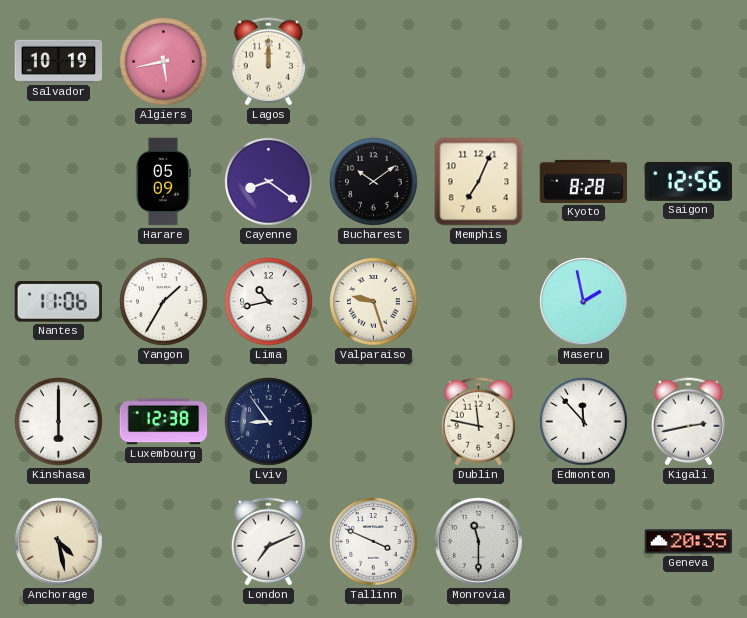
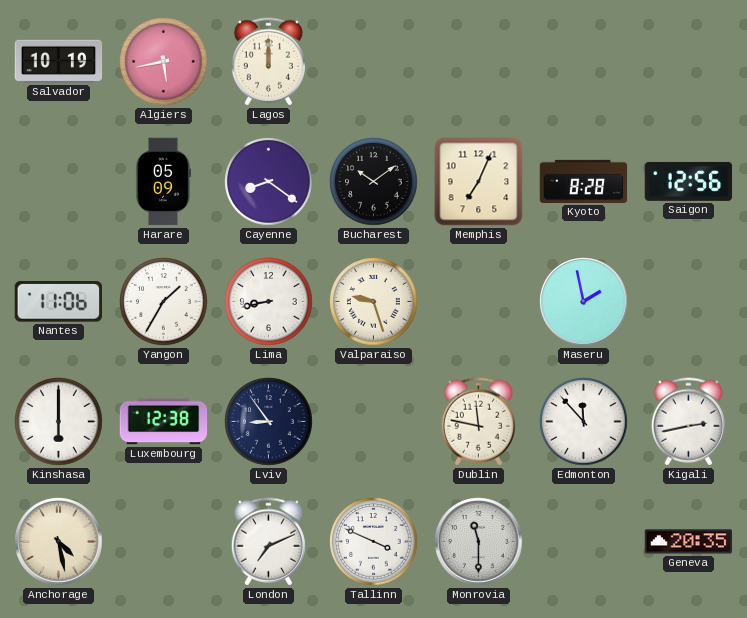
Lima: 10:43 -> 8:43
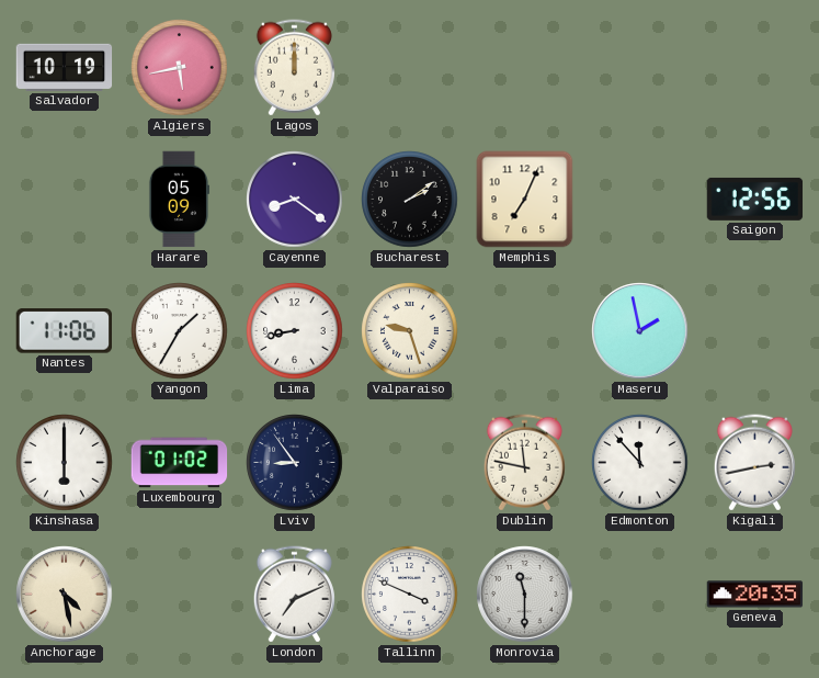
Bucharest: 10:09 -> 2:09
Kyoto: 8:28 -> none
Luxembourg: 12:38 -> 01:02
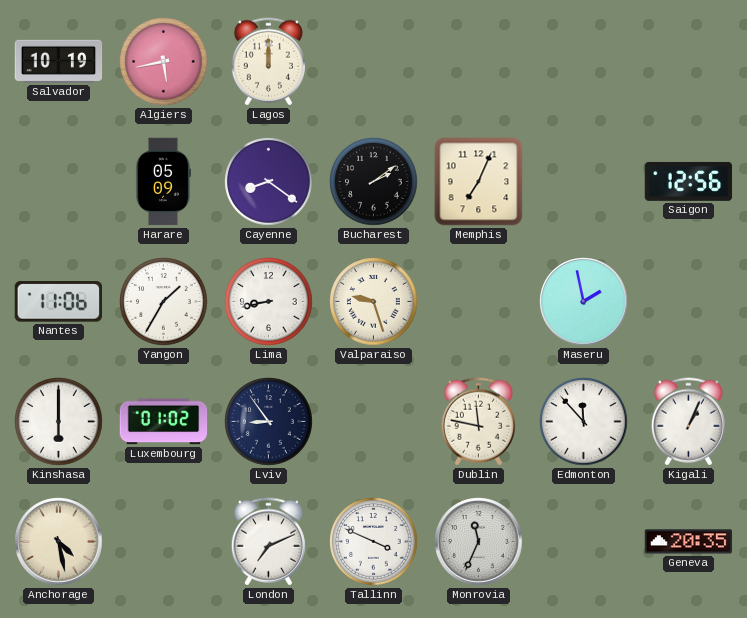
Kigali: 2:43 -> 1:04
Monrovia: 11:30 -> 11:34
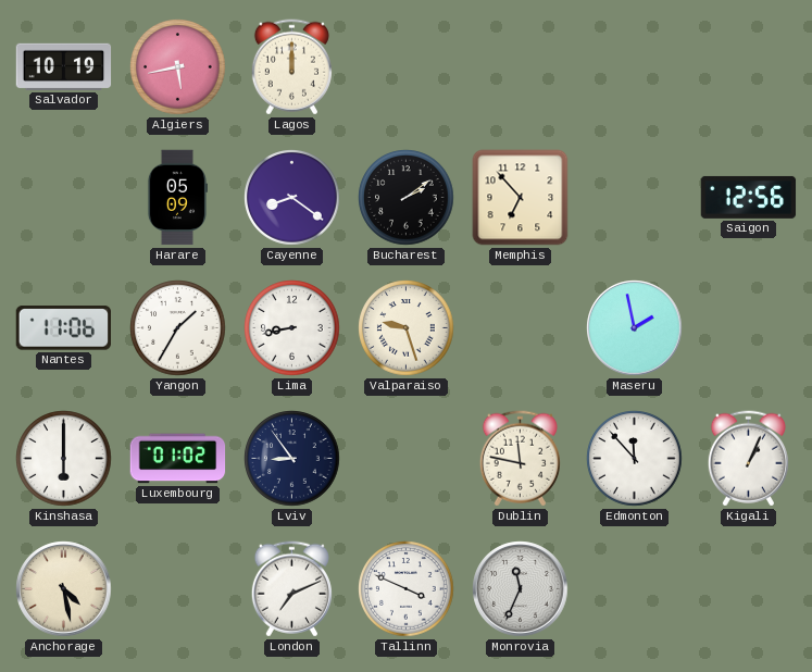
Memphis: 7:04 -> 6:53
Geneva: 20:35 -> none
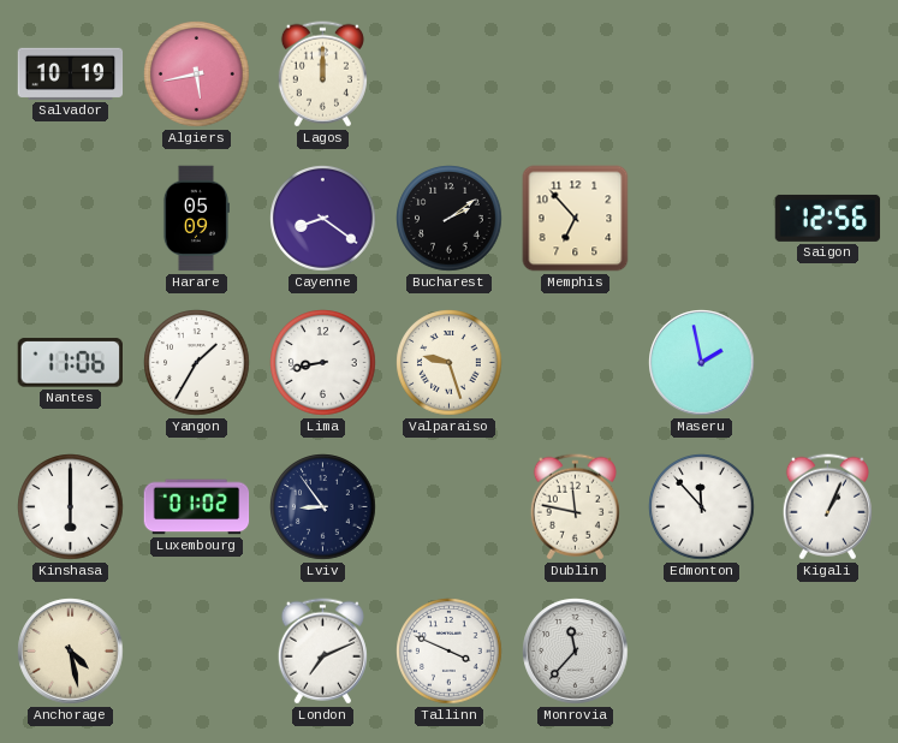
Monrovia: 11:34 -> 11:37
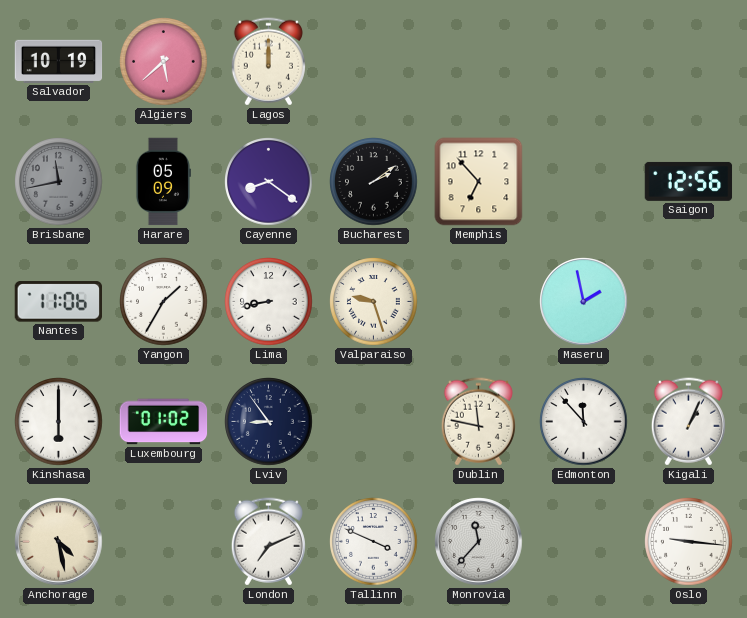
Algiers: 5:43 -> 5:38
Brisbane: none -> 11:43
Oslo: none -> 9:16
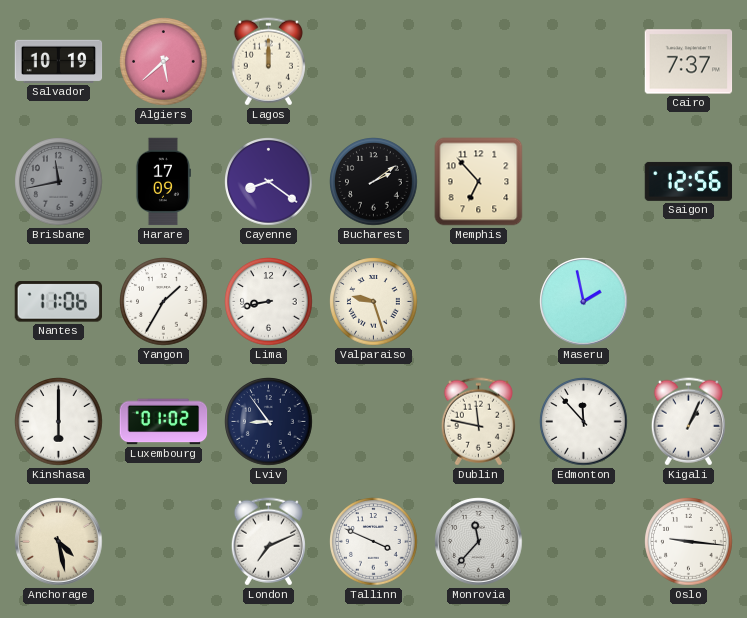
Cairo: none -> 7:37
Harare: 05:09 -> 17:09
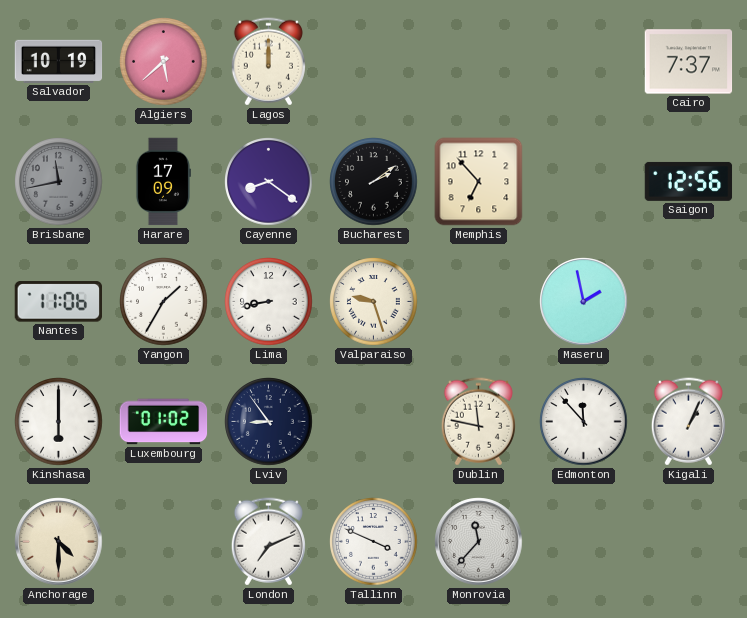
Anchorage: 4:28 -> 4:30
Oslo: 9:16 -> none
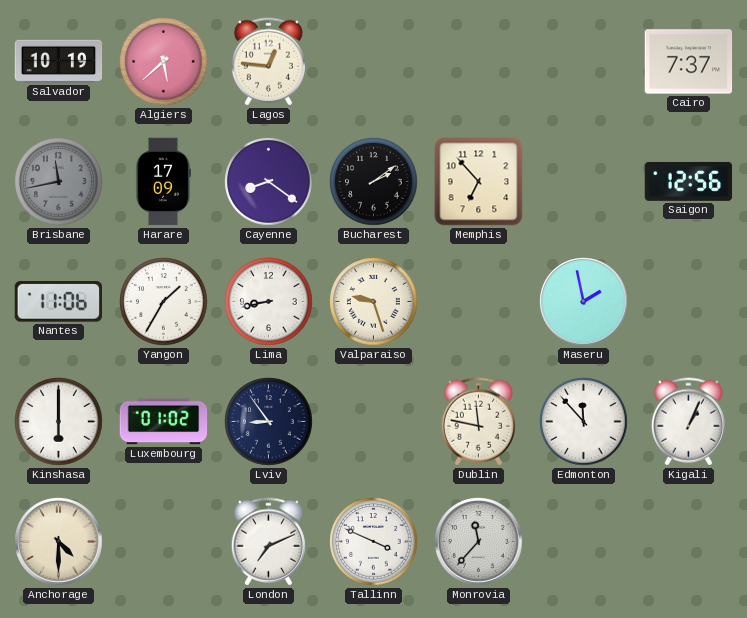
Lagos: 12:00 -> 12:46
